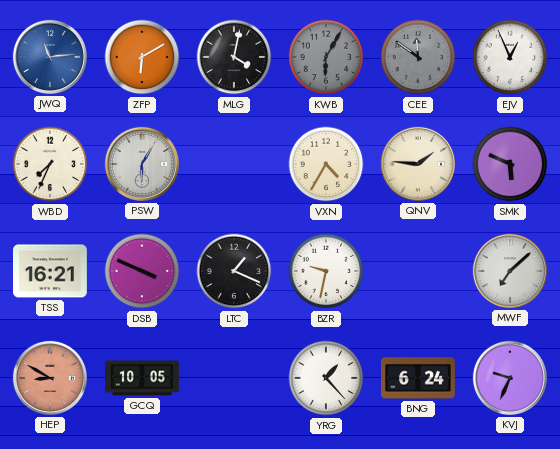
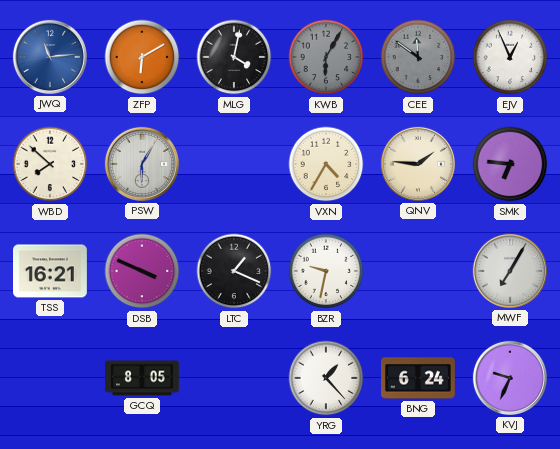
WBD: 7:34 -> 7:52
SMK: 5:49 -> 6:46
MWF: 7:08 -> 7:05
HEP: 8:50 -> none
GCQ: 10:05 -> 8:05
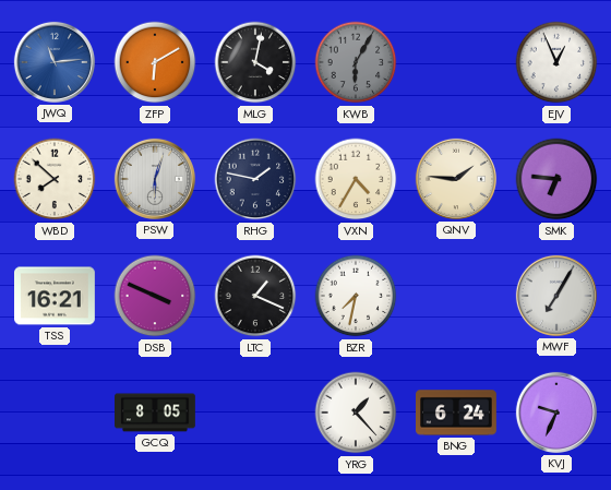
CEE: 11:51 -> none
PSW: 6:05 -> 6:03
RHG: none -> 1:47
BZR: 9:32 -> 7:32
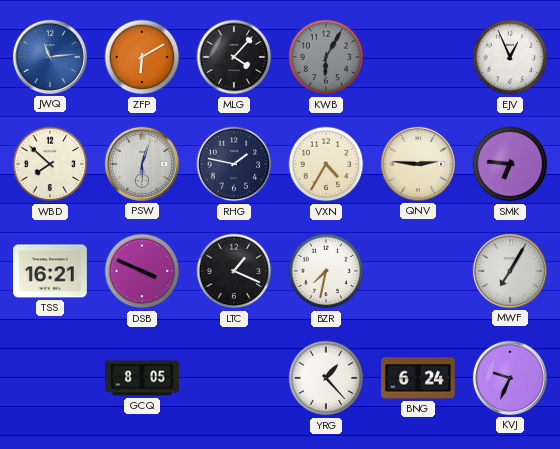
MLG: 4:02 -> 4:07
QNV: 1:46 -> 2:46
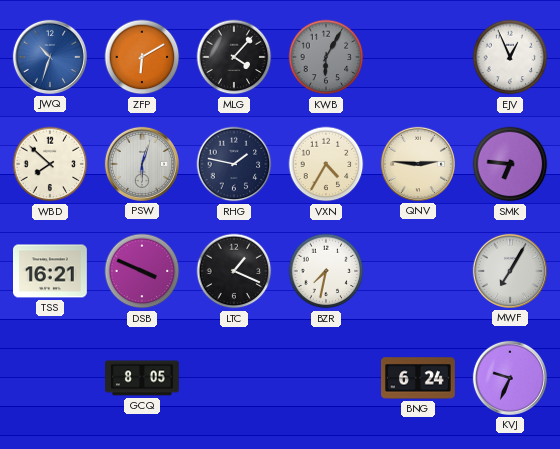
JWQ: 11:14 -> 10:33
YRG: 1:23 -> none
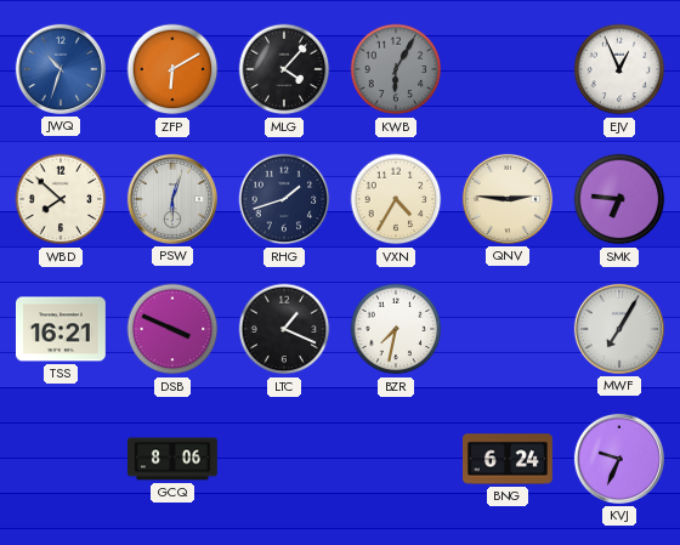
RHG: 1:47 -> 1:42
GCQ: 8:05 -> 8:06
